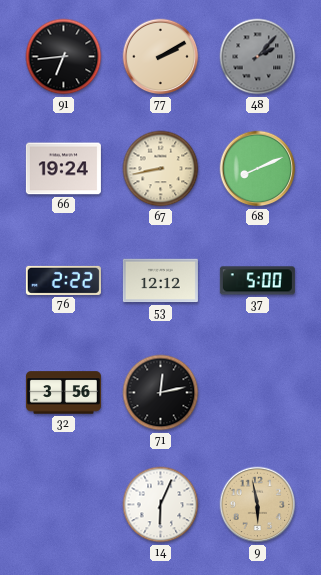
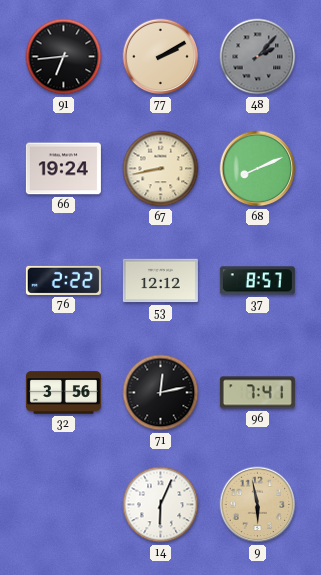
37: 5:00 -> 8:57
96: none -> 7:41
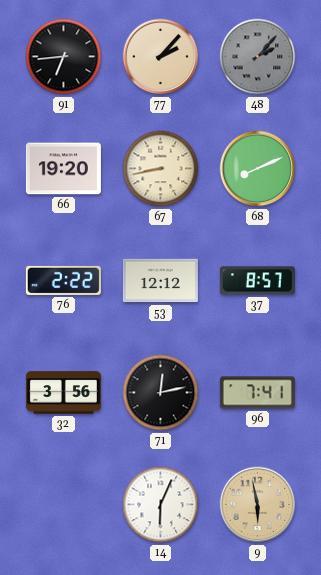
77: 2:10 -> 2:07
66: 19:24 -> 19:20
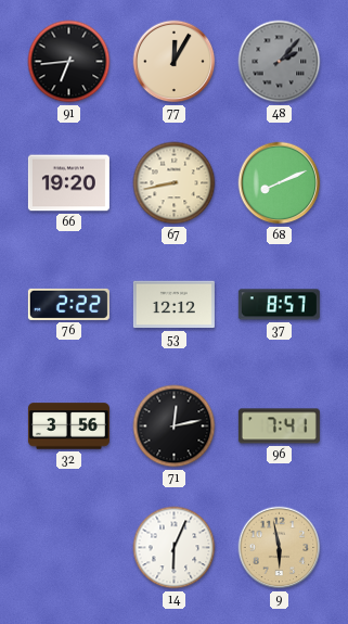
77: 2:07 -> 12:05
